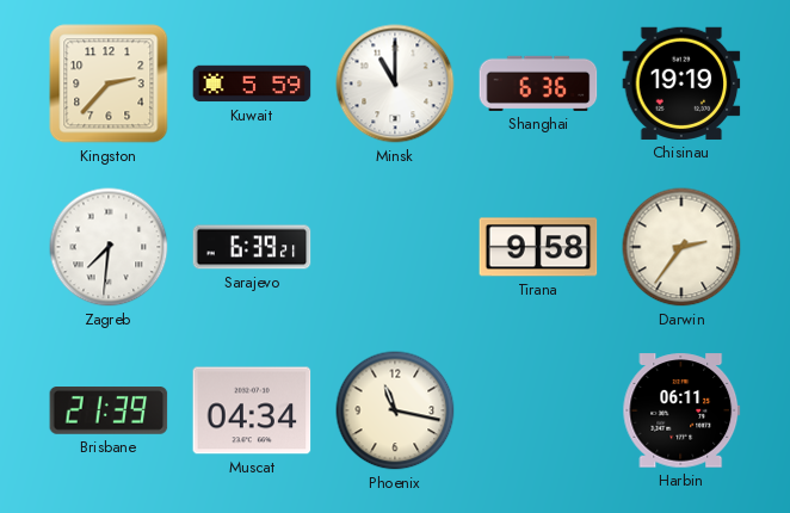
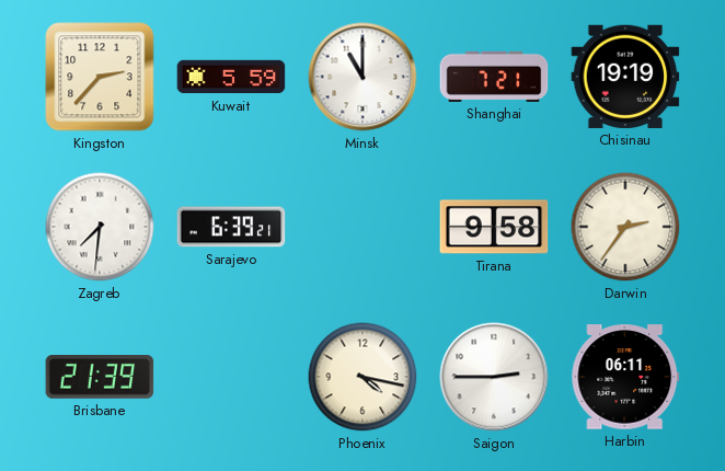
Shanghai: 6:36 -> 7:21
Muscat: 04:34 -> none
Phoenix: 11:17 -> 4:17
Saigon: none -> 2:45
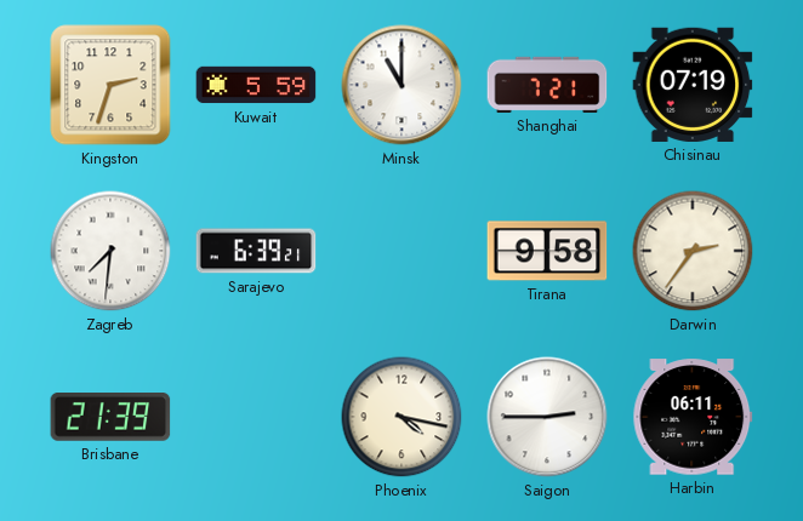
Kingston: 2:37 -> 2:33
Chisinau: 19:19 -> 07:19
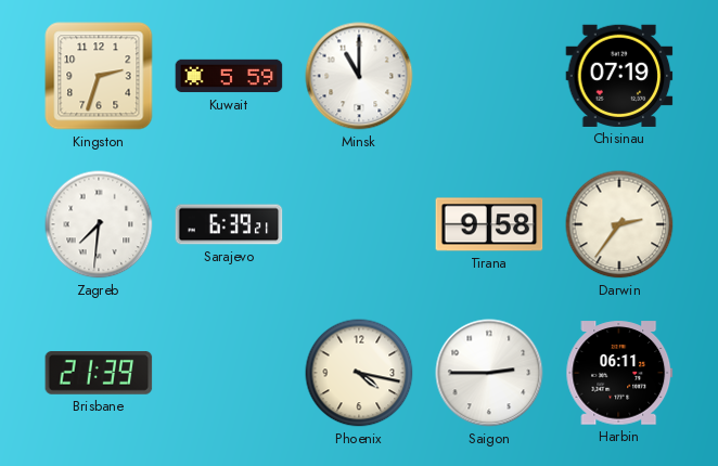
Shanghai: 7:21 -> none
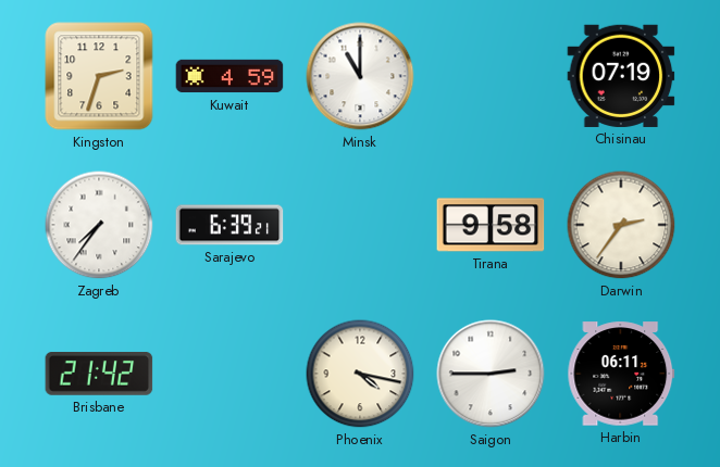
Kuwait: 5:59 -> 4:59
Zagreb: 7:31 -> 7:36
Brisbane: 21:39 -> 21:42
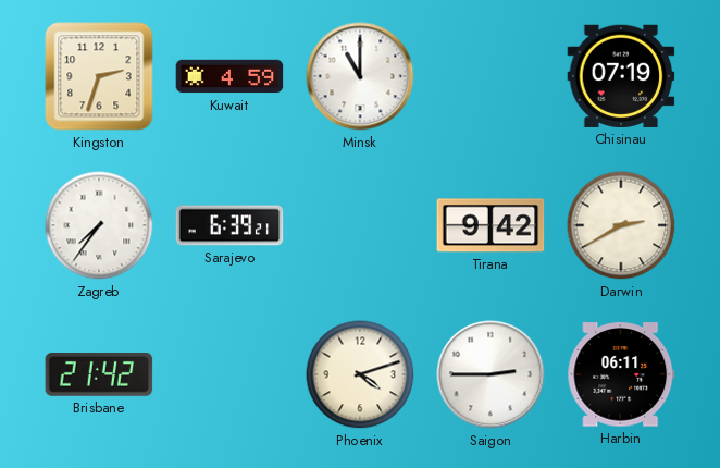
Tirana: 9:58 -> 9:42
Darwin: 2:36 -> 2:40
Phoenix: 4:17 -> 4:12
